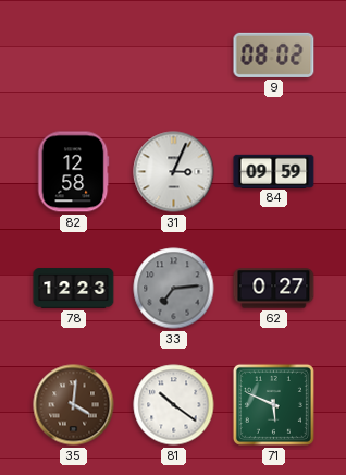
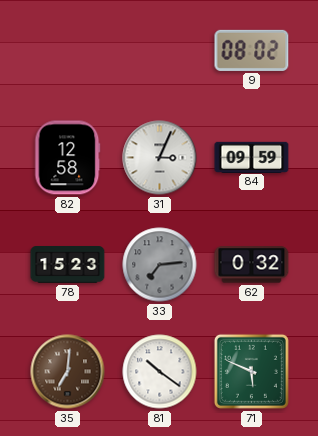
78: 12:23 -> 15:23
62: 0:27 -> 0:32
35: 4:01 -> 7:01
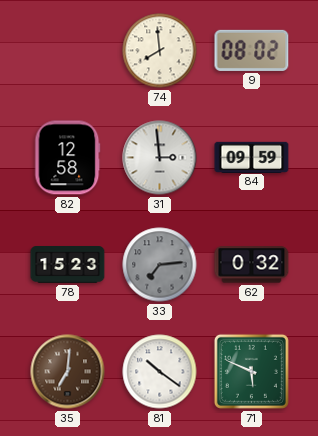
74: none -> 7:59
31: 3:04 -> 2:59
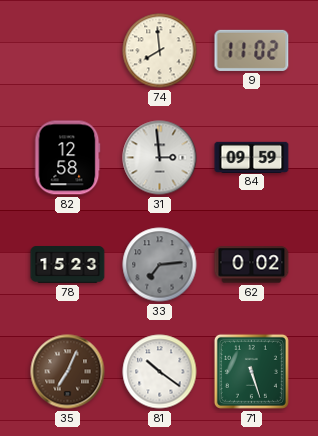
9: 08:02 -> 11:02
62: 0:32 -> 0:02
35: 7:01 -> 7:04
71: 5:49 -> 5:27
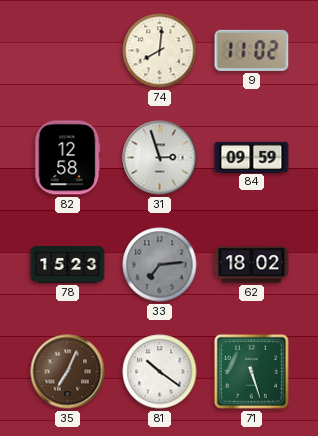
74: 7:59 -> 8:01
31: 2:59 -> 2:57
62: 0:02 -> 18:02
